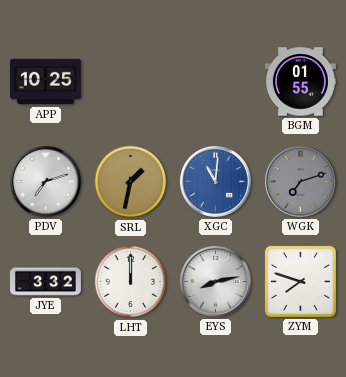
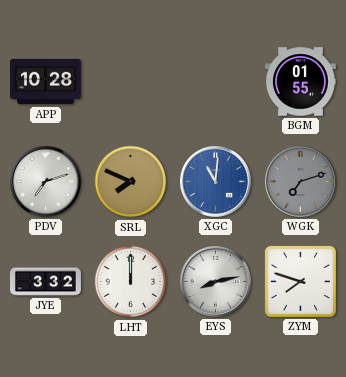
APP: 10:25 -> 10:28
SRL: 1:32 -> 7:49
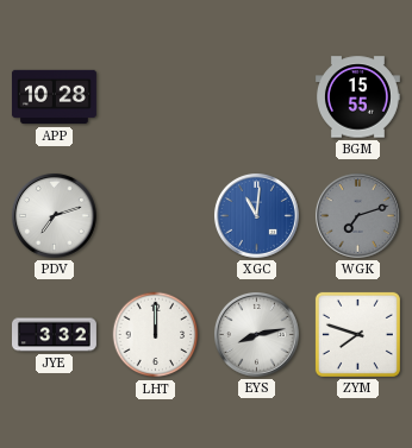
BGM: 01:55 -> 15:55
SRL: 7:49 -> none
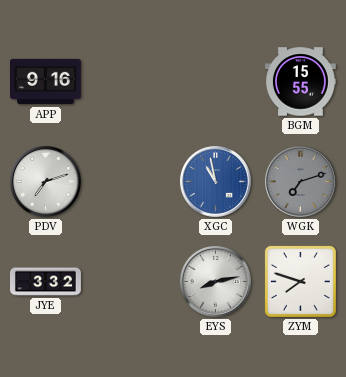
APP: 10:28 -> 9:16
XGC: 11:01 -> 10:58
LHT: 12:00 -> none
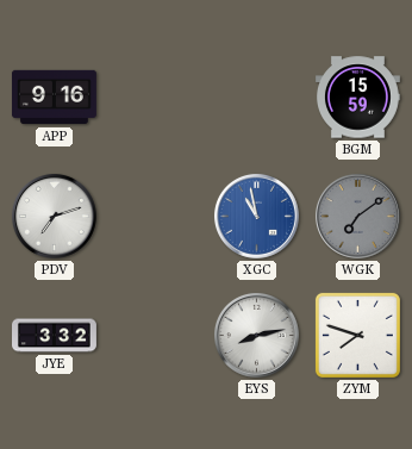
BGM: 15:55 -> 15:59
WGK: 7:12 -> 7:09
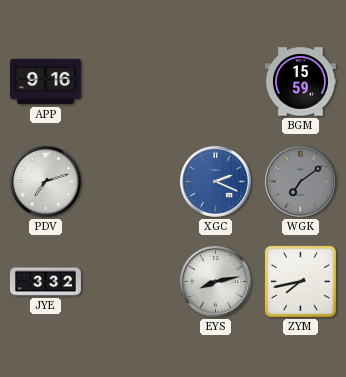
XGC: 10:58 -> 2:19
ZYM: 7:48 -> 7:43
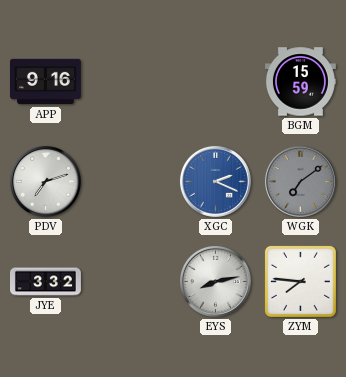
ZYM: 7:43 -> 7:46
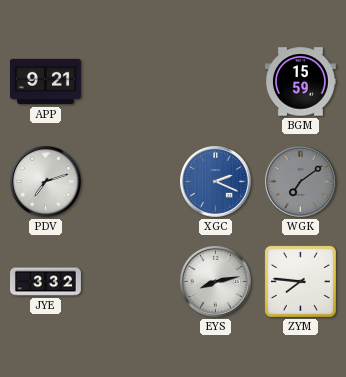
APP: 9:16 -> 9:21
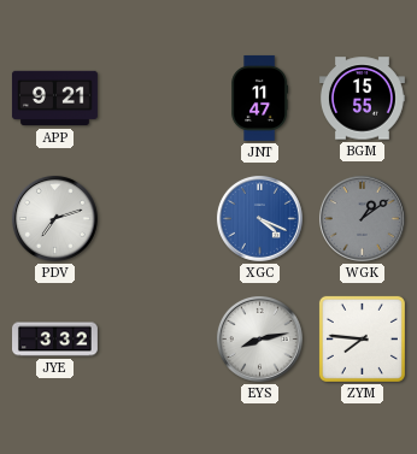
JNT: none -> 11:47
BGM: 15:59 -> 15:55
XGC: 2:19 -> 4:19
WGK: 7:09 -> 1:09
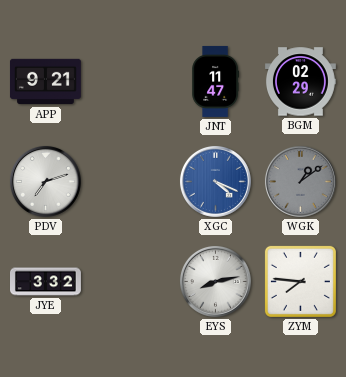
BGM: 15:55 -> 02:29
